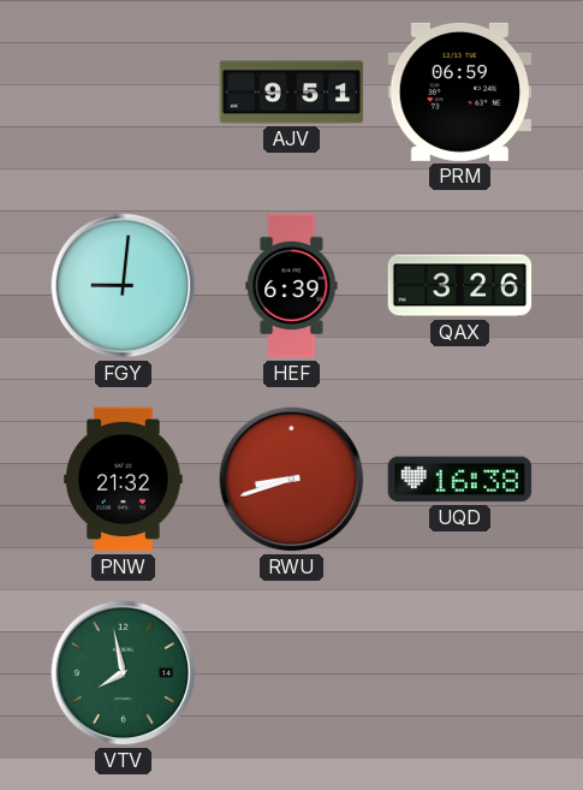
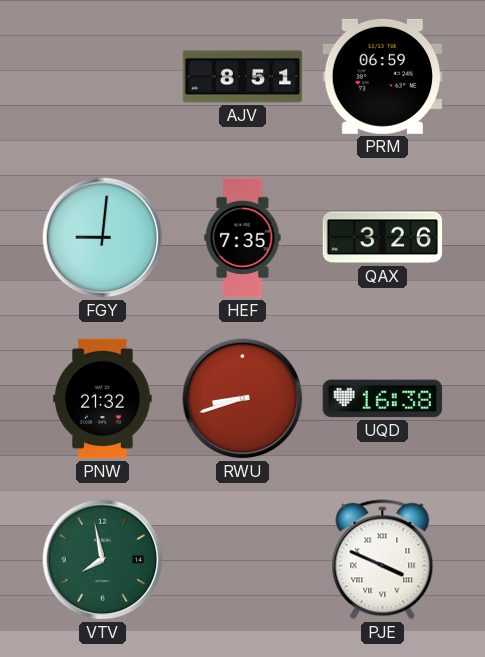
AJV: 9:51 -> 8:51
HEF: 6:39 -> 7:35
PJE: none -> 3:49
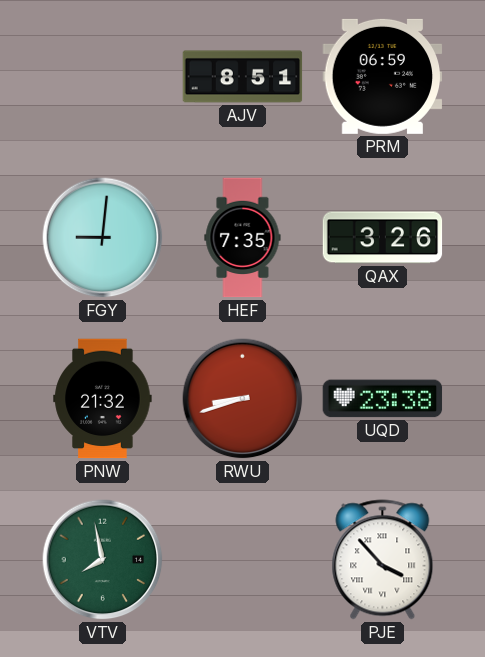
UQD: 16:38 -> 23:38
PJE: 3:49 -> 3:53
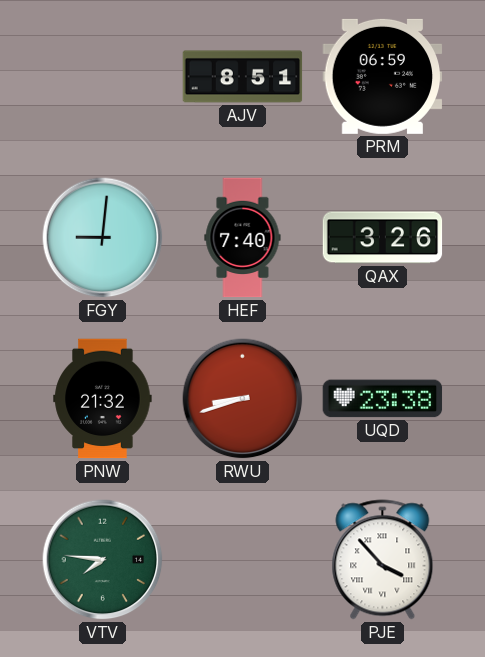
HEF: 7:35 -> 7:40
VTV: 7:58 -> 7:46
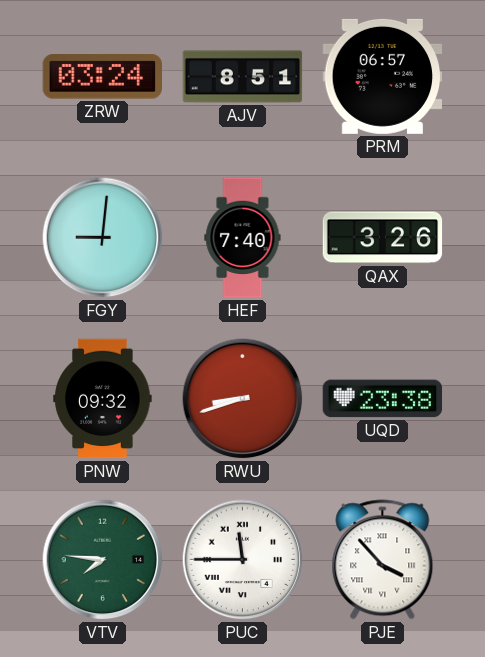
ZRW: none -> 03:24
PRM: 06:59 -> 06:57
PNW: 21:32 -> 09:32
PUC: none -> 11:45
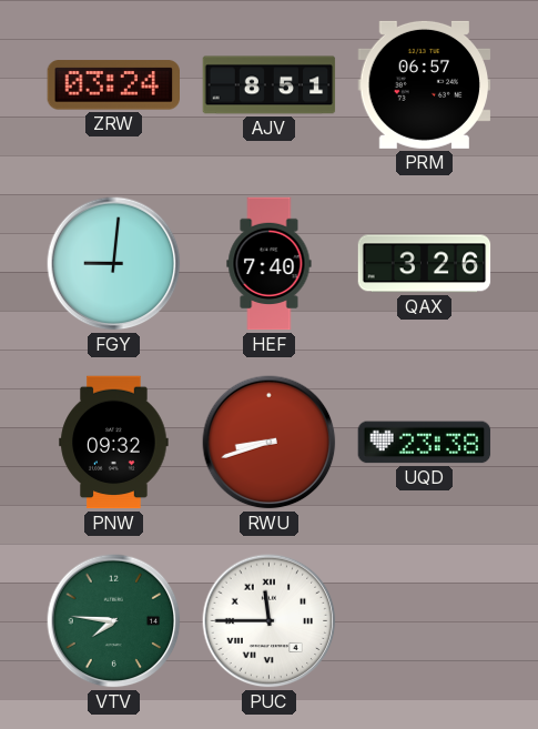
PJE: 3:53 -> none
